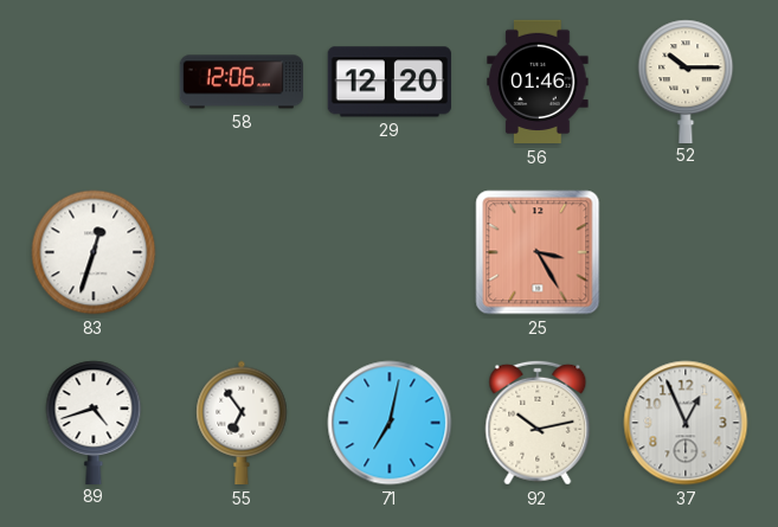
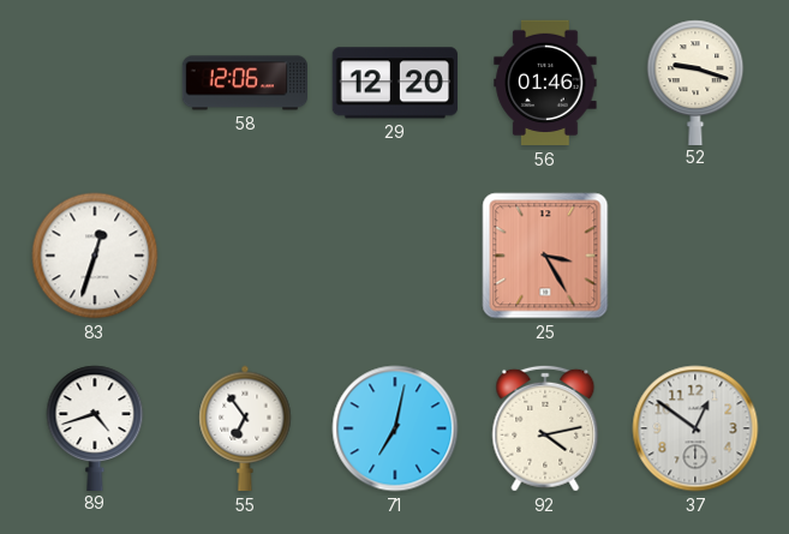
52: 10:15 -> 9:18
92: 10:13 -> 4:13
37: 12:56 -> 12:51
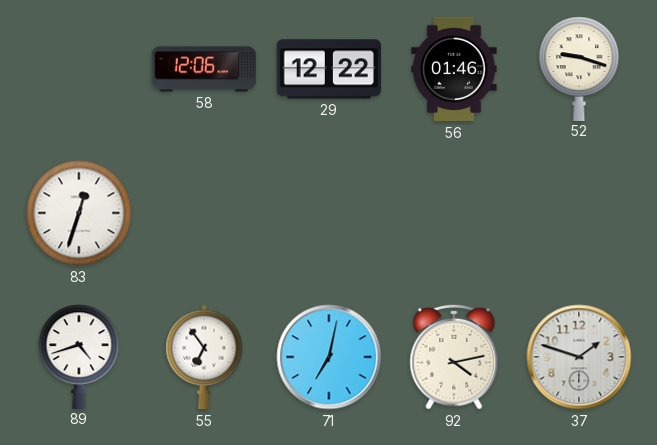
29: 12:20 -> 12:22
25: 3:25 -> none
37: 12:51 -> 1:48
